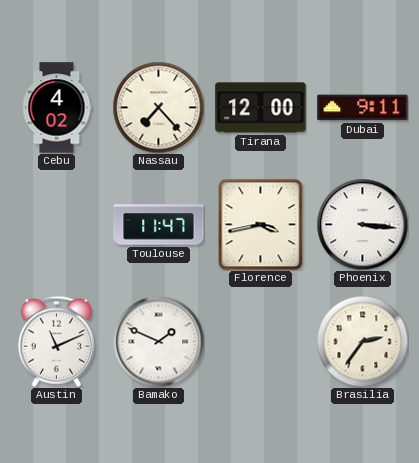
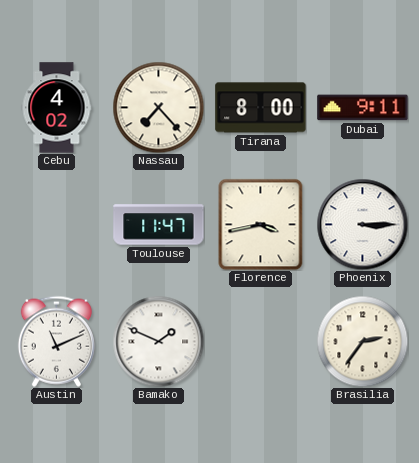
Tirana: 12:00 -> 8:00
Phoenix: 3:16 -> 3:15
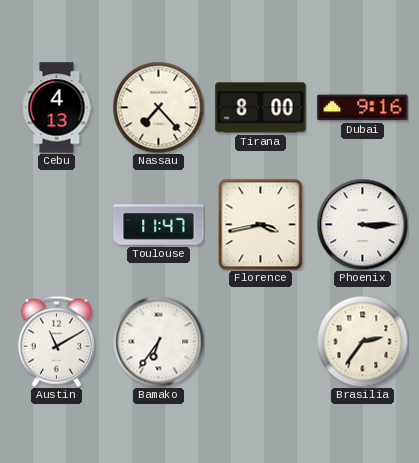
Cebu: 4:02 -> 4:13
Dubai: 9:11 -> 9:16
Austin: 11:11 -> 11:10
Bamako: 1:49 -> 6:36
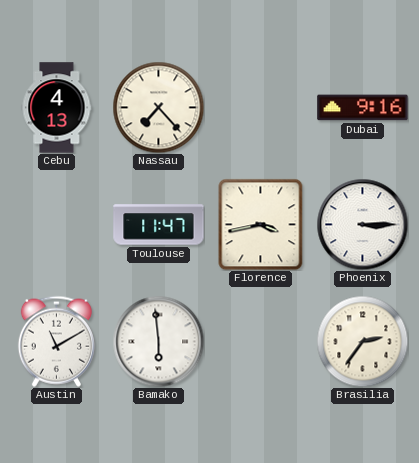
Tirana: 8:00 -> none
Bamako: 6:36 -> 5:59
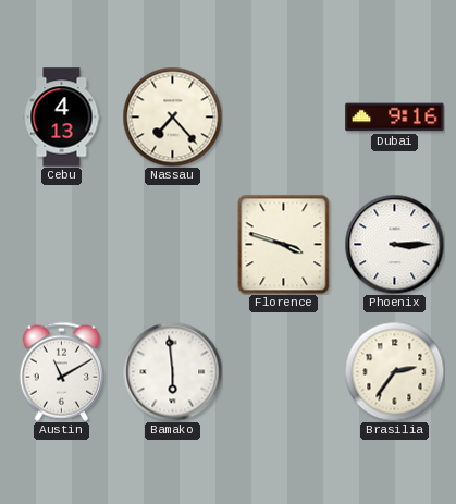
Toulouse: 11:47 -> none
Florence: 3:43 -> 3:48
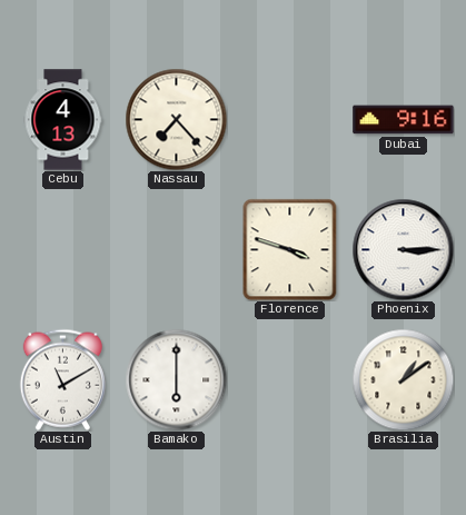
Bamako: 5:59 -> 6:00
Brasilia: 2:36 -> 1:09
